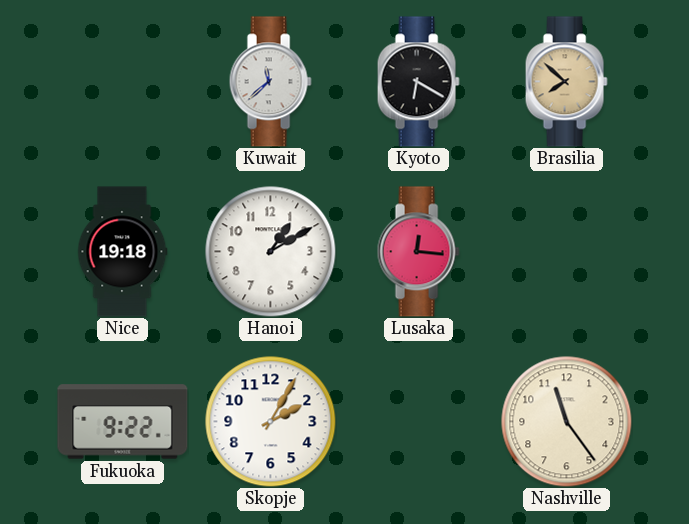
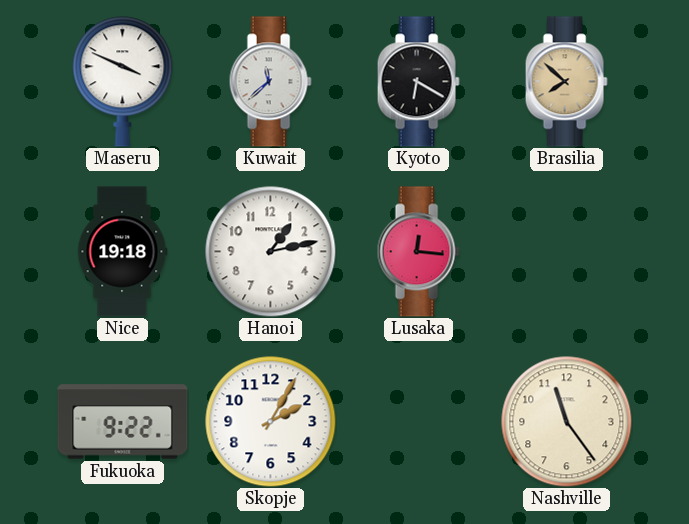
Maseru: none -> 3:49
Hanoi: 1:10 -> 1:13
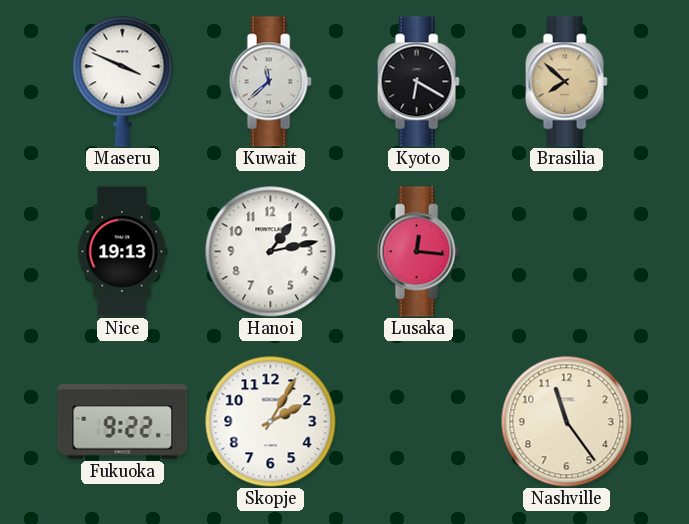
Nice: 19:18 -> 19:13
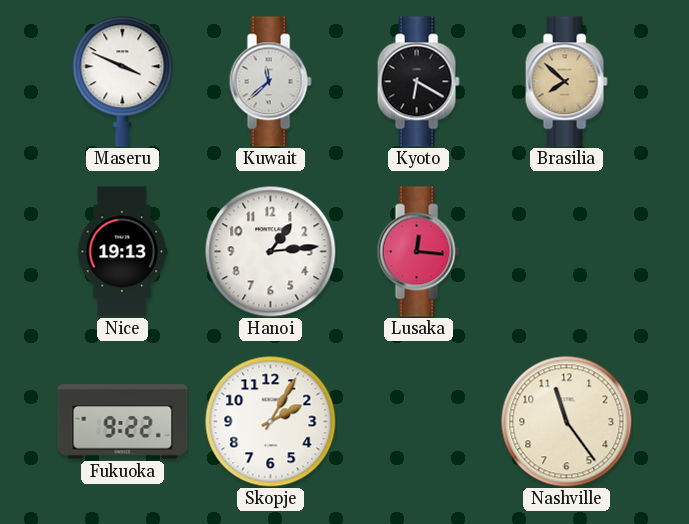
Hanoi: 1:13 -> 1:14
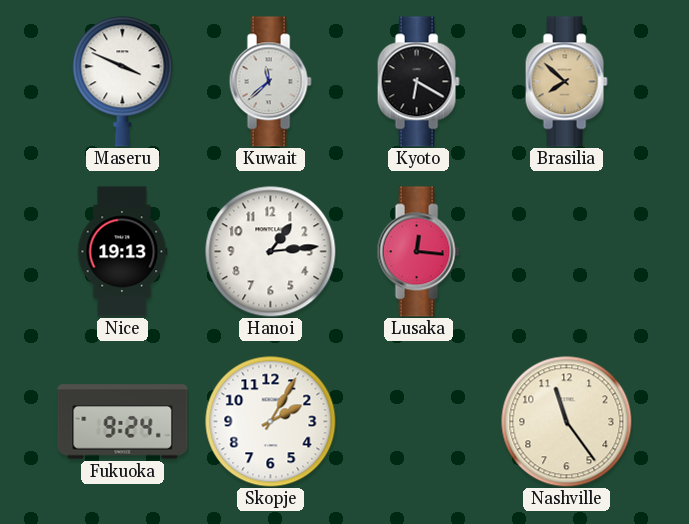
Fukuoka: 9:22 -> 9:24
